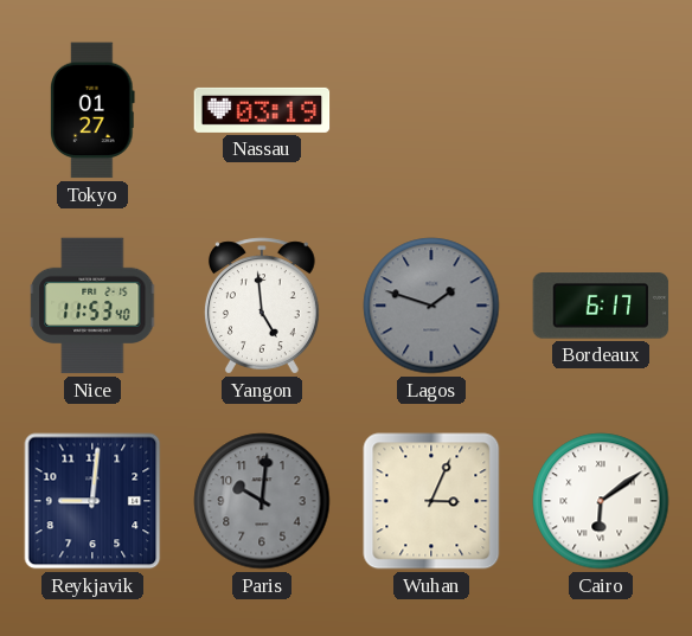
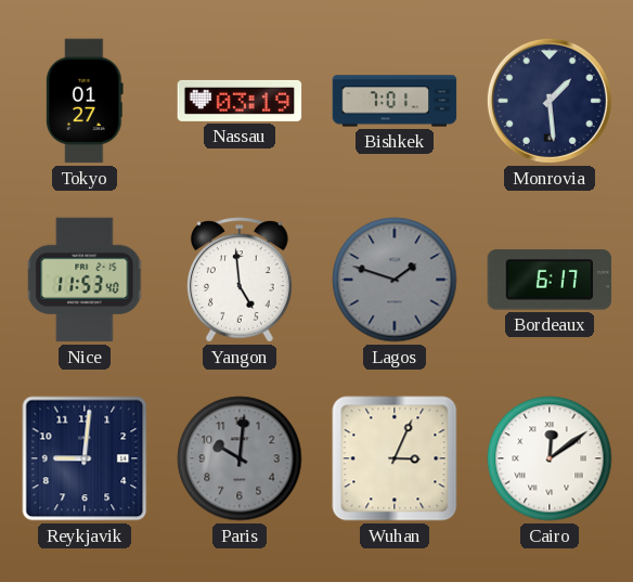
Bishkek: none -> 7:01
Monrovia: none -> 1:29
Cairo: 6:09 -> 12:09
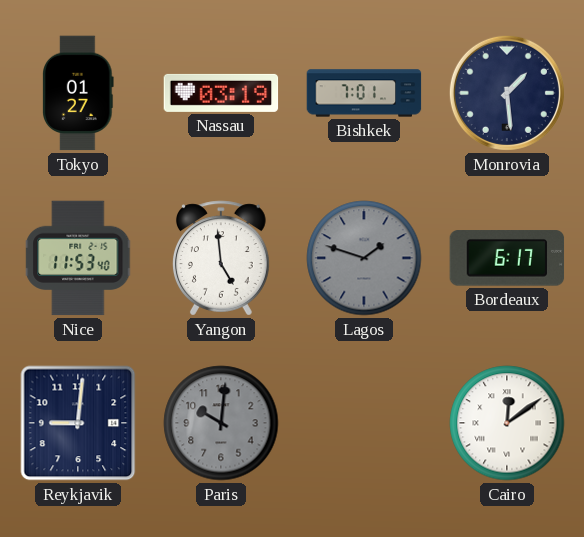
Wuhan: 3:04 -> none
